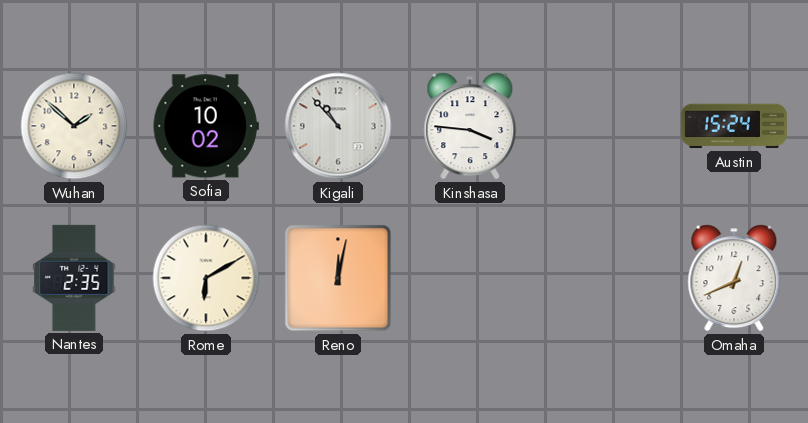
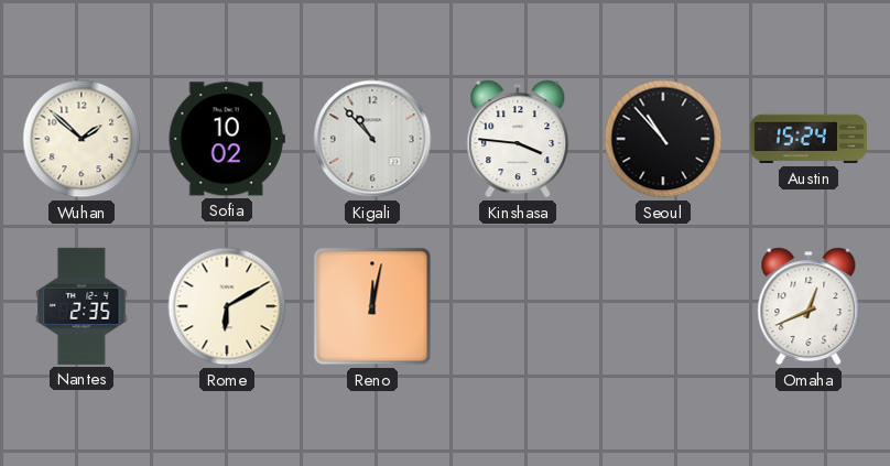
Seoul: none -> 10:53
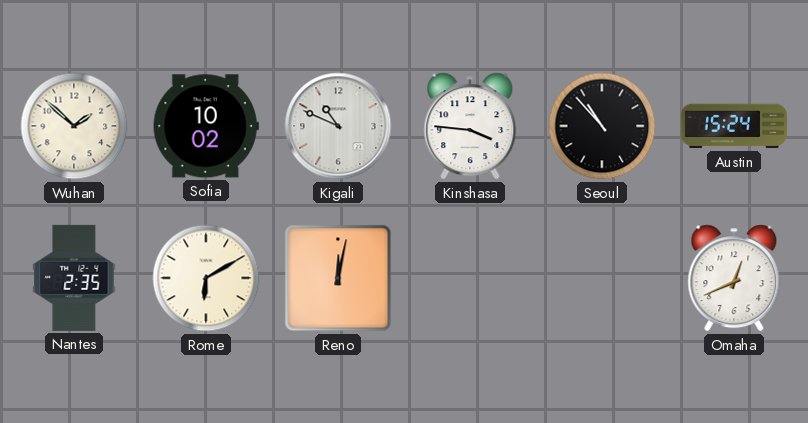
Kigali: 10:53 -> 10:49
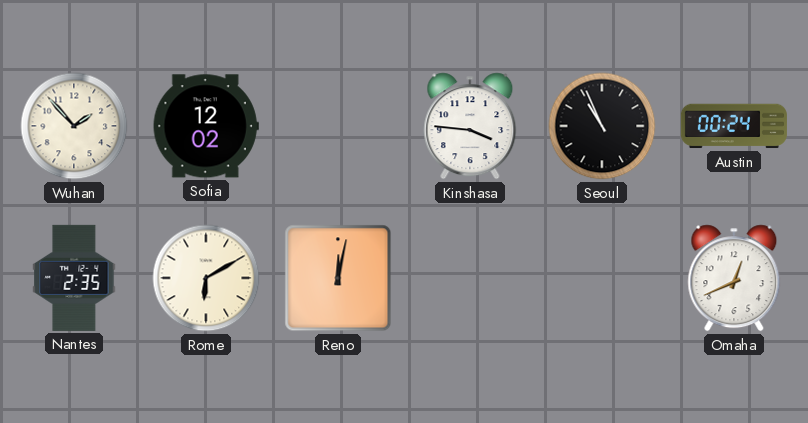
Wuhan: 1:52 -> 1:53
Sofia: 10:02 -> 12:02
Kigali: 10:49 -> none
Seoul: 10:53 -> 10:56
Austin: 15:24 -> 00:24
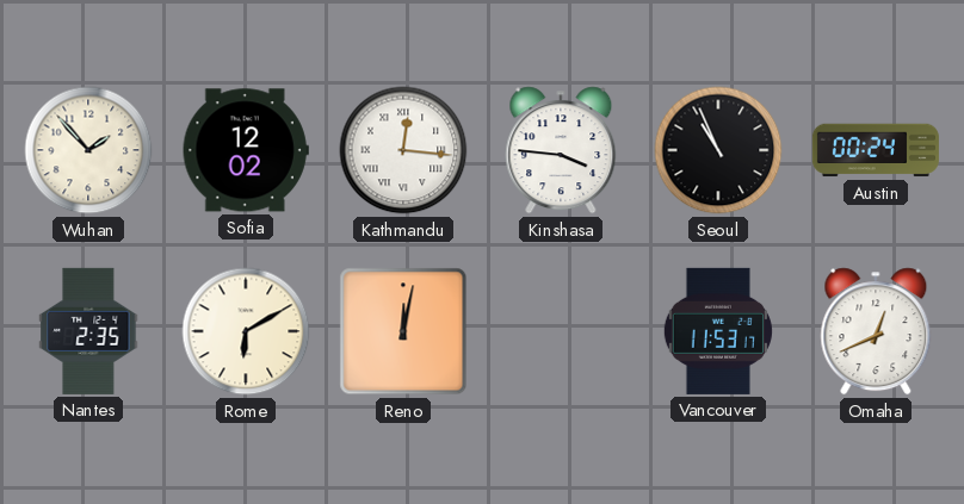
Kathmandu: none -> 12:16
Vancouver: none -> 11:53
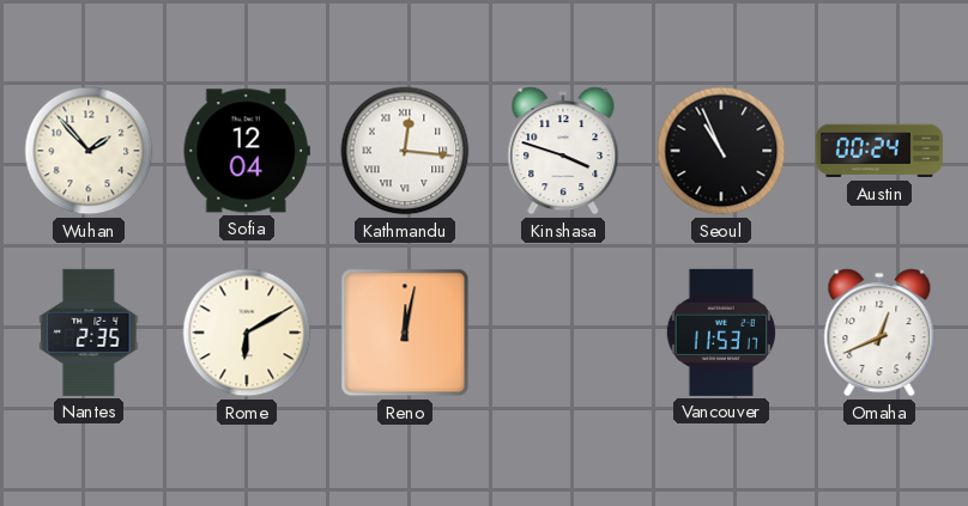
Sofia: 12:02 -> 12:04
Kinshasa: 3:46 -> 3:48
